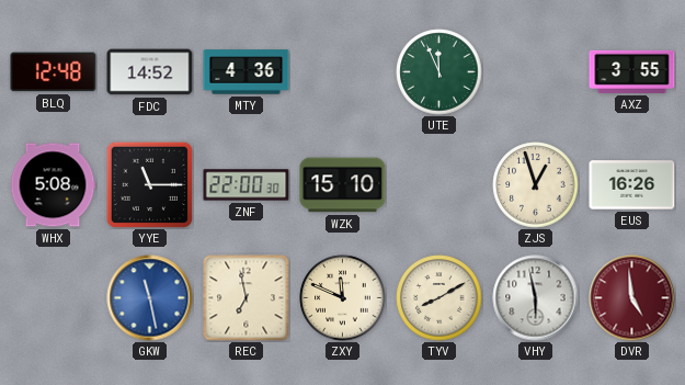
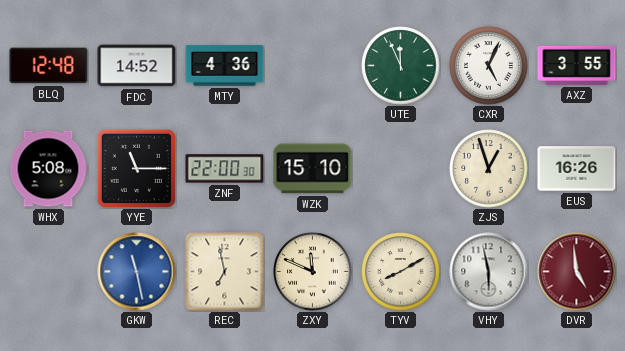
CXR: none -> 5:04
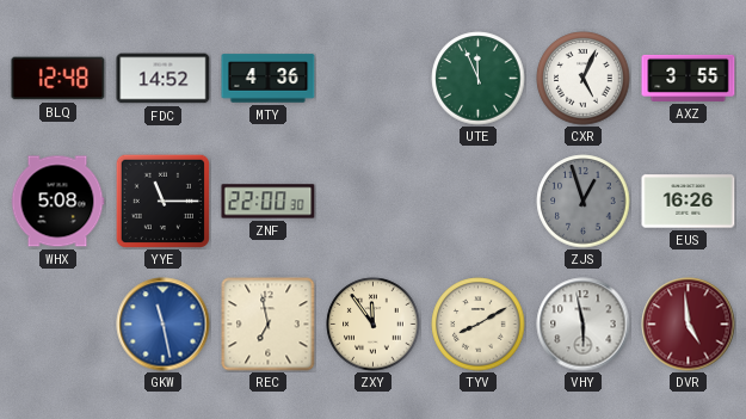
WZK: 15:10 -> none
ZJS dial: cream -> grey
ZXY: 11:49 -> 11:54
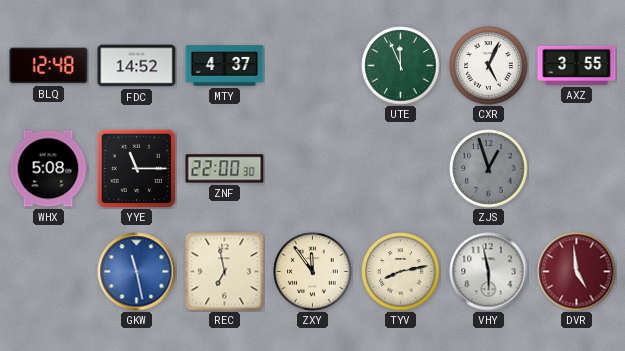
MTY: 4:36 -> 4:37
EUS: 16:26 -> none
TYV: 8:10 -> 8:13
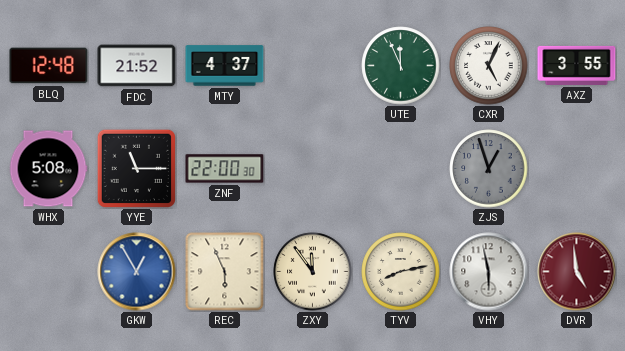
FDC: 14:52 -> 21:52
GKW: 11:28 -> 12:55
REC: 6:58 -> 5:56
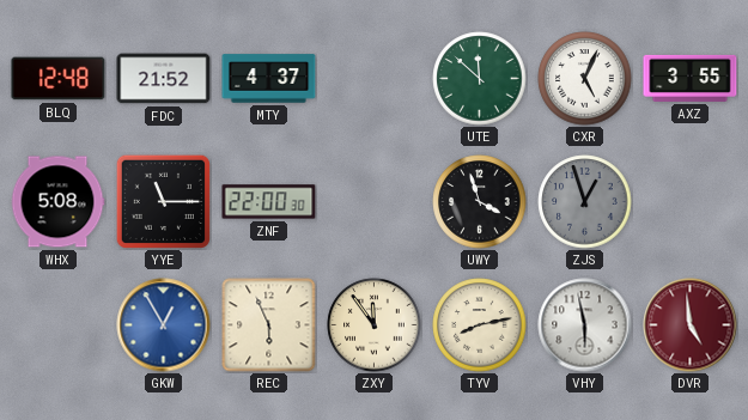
UTE: 11:56 -> 11:52
UWY: none -> 3:57
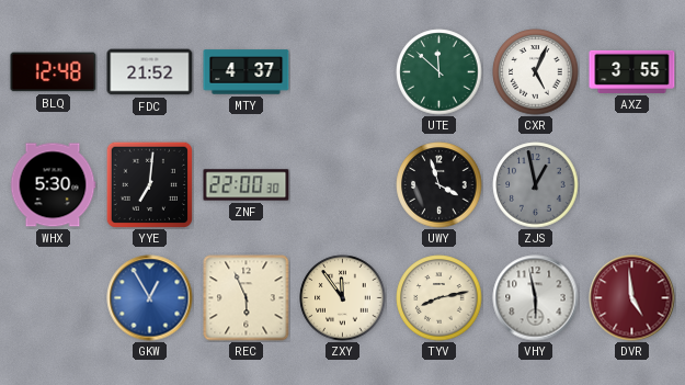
WHX: 5:08 -> 5:30
YYE: 11:15 -> 7:01
ZJS: 12:57 -> 12:58
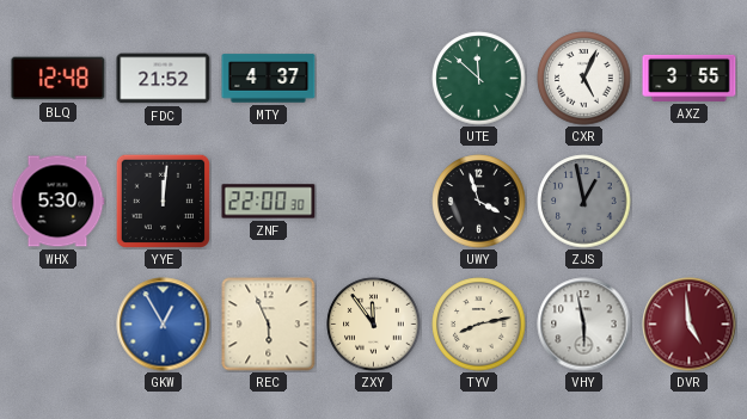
YYE: 7:01 -> 12:01
